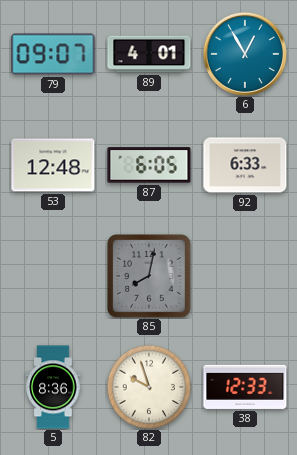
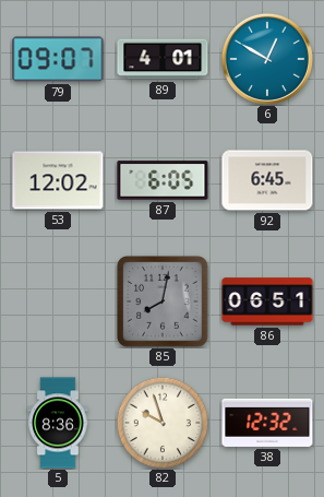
6: 12:55 -> 12:50
53: 12:48 -> 12:02
92: 6:33 -> 6:45
86: none -> 06:51
38: 12:33 -> 12:32
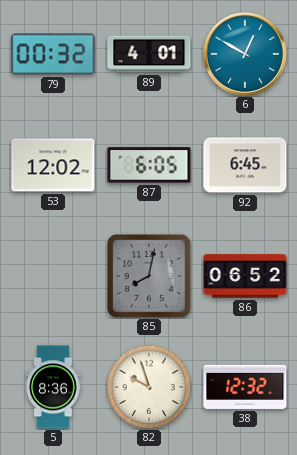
79: 09:07 -> 00:32
86: 06:51 -> 06:52
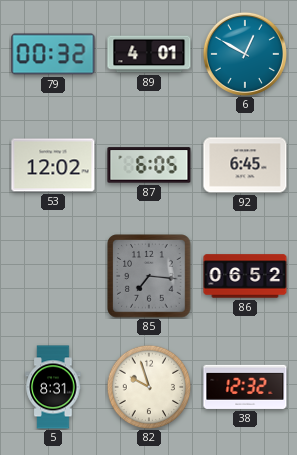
85: 8:02 -> 7:16
5: 8:36 -> 8:31
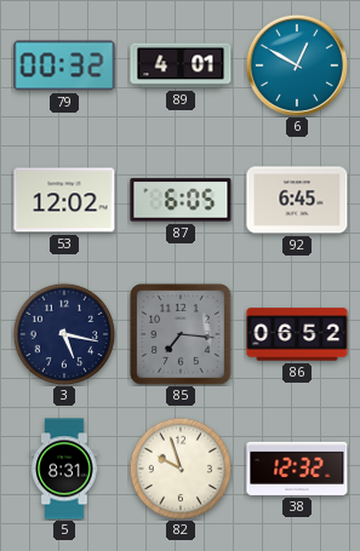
3: none -> 5:17
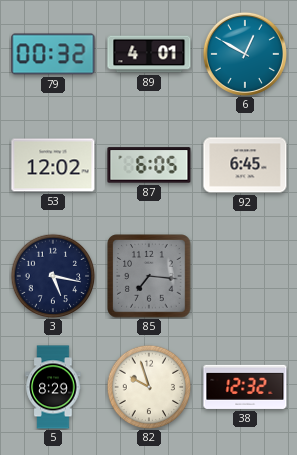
86: 06:52 -> none
5: 8:31 -> 8:29
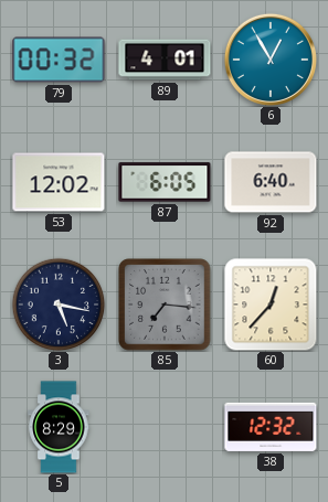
6: 12:50 -> 12:55
92: 6:45 -> 6:40
60: none -> 12:37
82: 9:57 -> none
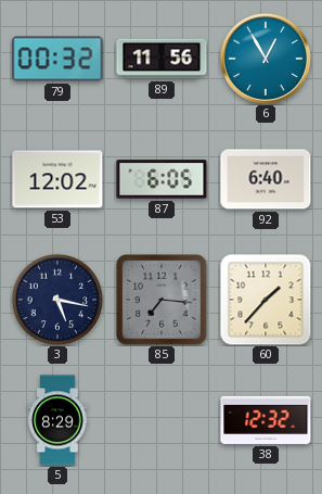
89: 4:01 -> 11:56
60: 12:37 -> 1:37
